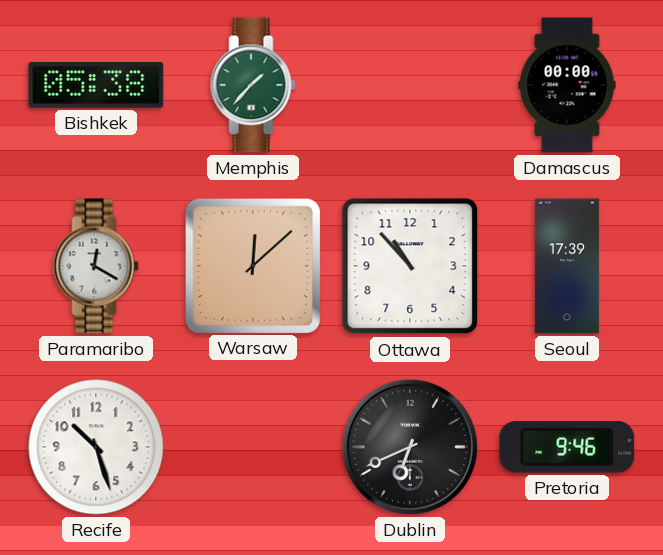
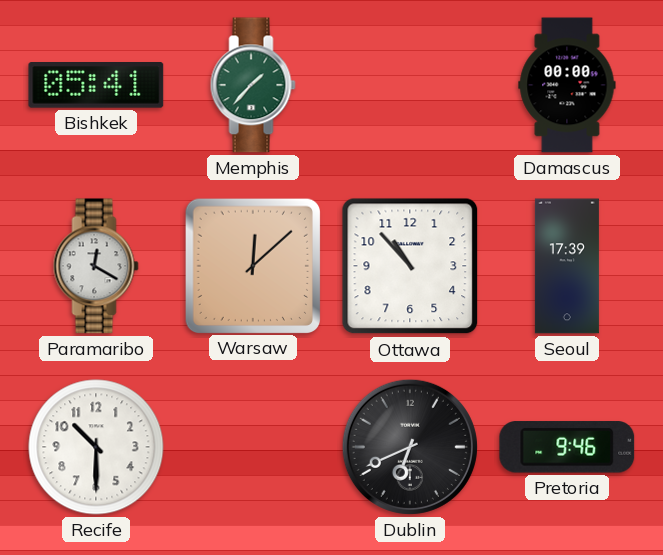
Bishkek: 05:38 -> 05:41
Recife: 10:27 -> 10:30
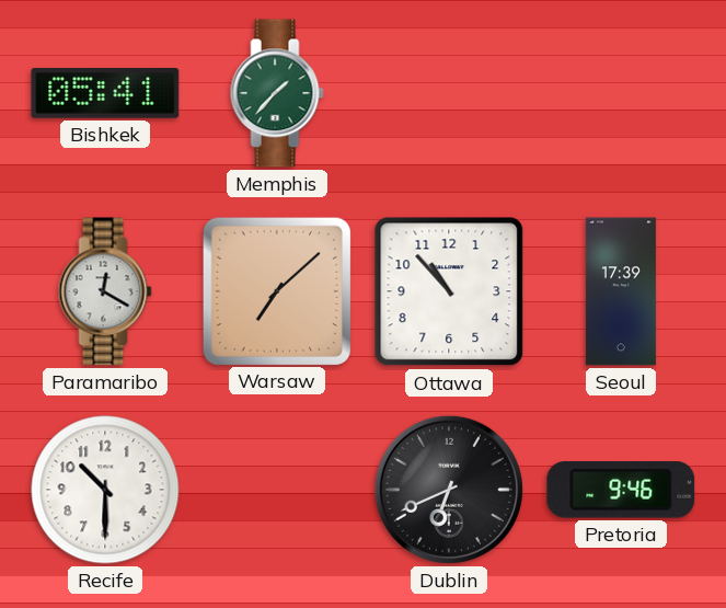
Damascus: 00:00 -> none
Warsaw: 12:08 -> 7:08
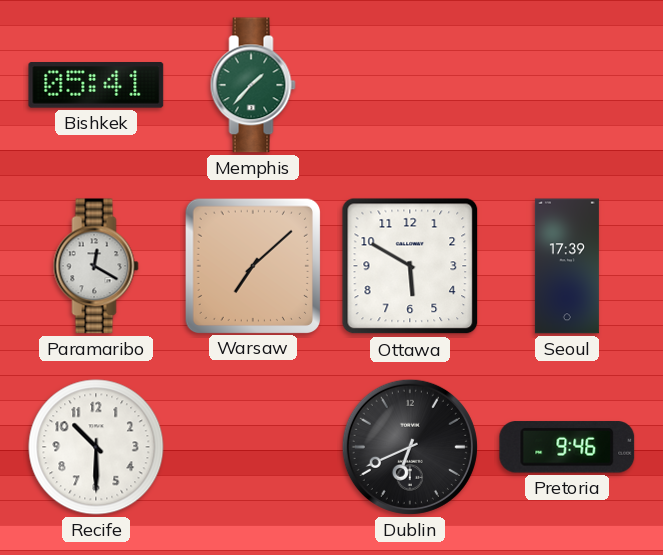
Ottawa: 10:53 -> 5:50
